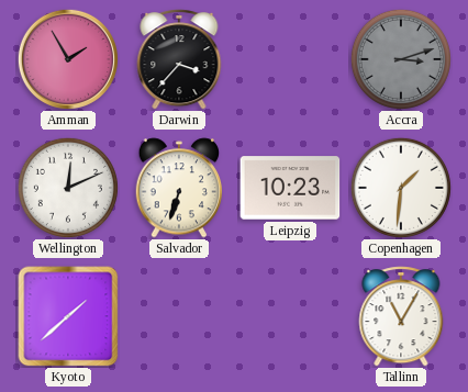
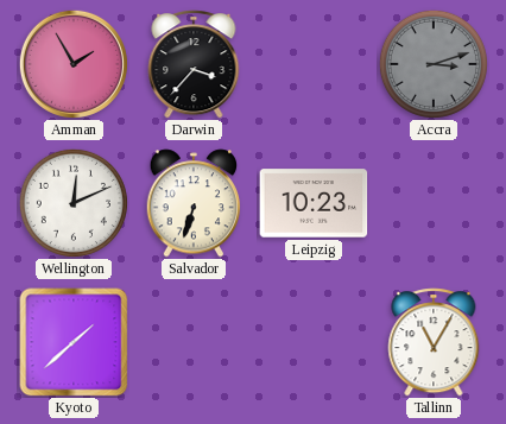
Copenhagen: 1:31 -> none
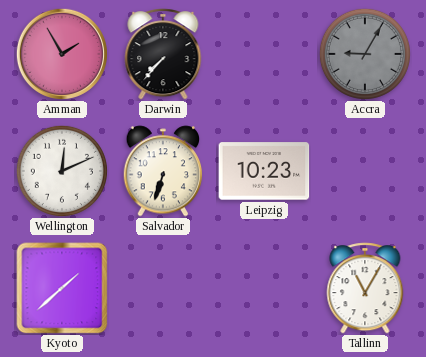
Darwin: 3:37 -> 7:37
Accra: 3:12 -> 9:05
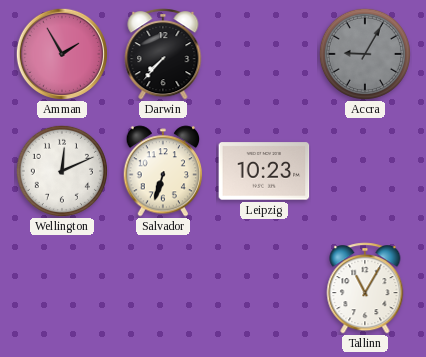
Kyoto: 1:38 -> none
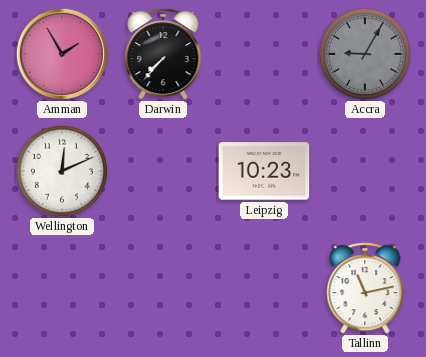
Salvador: 6:33 -> none
Tallinn: 11:05 -> 11:13
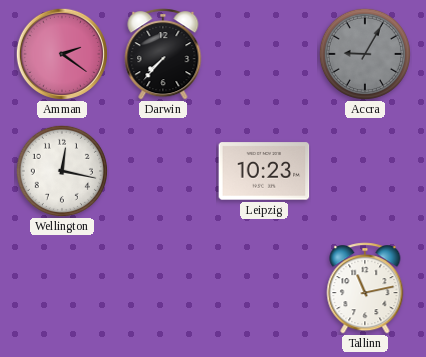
Amman: 1:55 -> 2:21
Wellington: 12:11 -> 12:17
